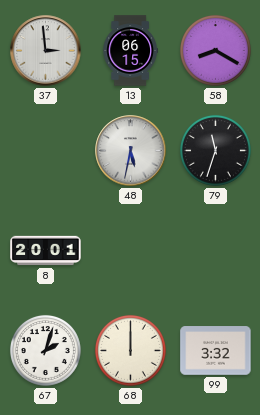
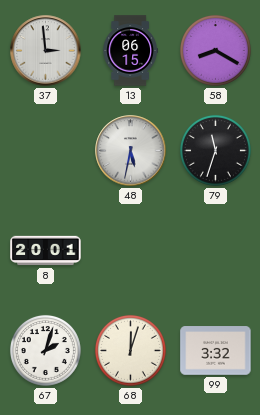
68: 12:00 -> 12:03
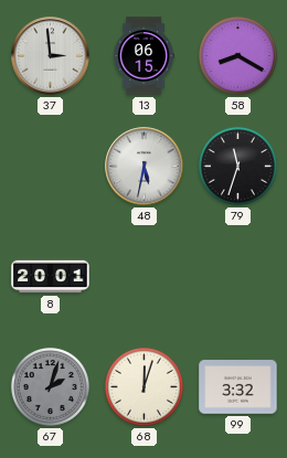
67 dial: white -> grey
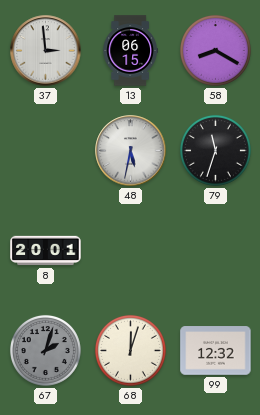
99: 3:32 -> 12:32
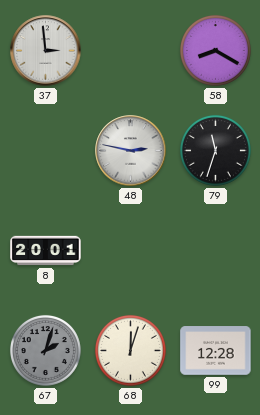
13: 06:15 -> none
48: 5:32 -> 2:47
99: 12:32 -> 12:28
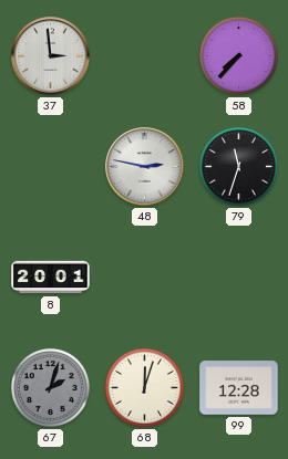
58: 8:20 -> 7:37
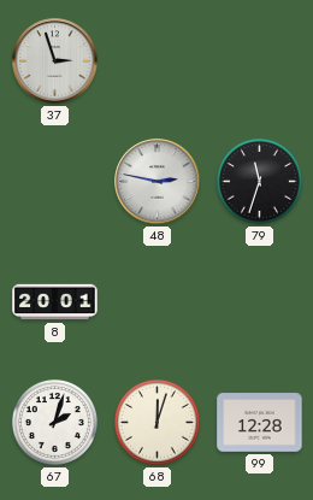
37: 2:59 -> 2:57
58: 7:37 -> none
67 dial: grey -> white
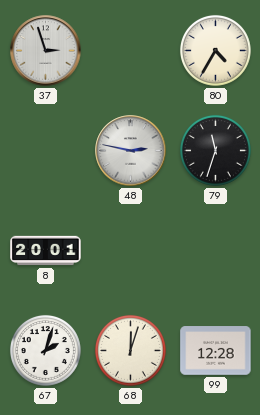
80: none -> 4:35
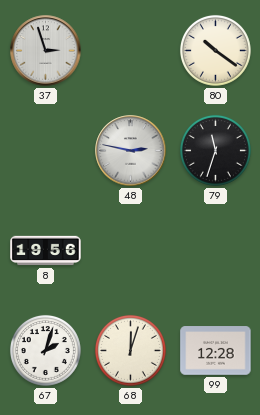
80: 4:35 -> 10:21
8: 20:01 -> 19:56
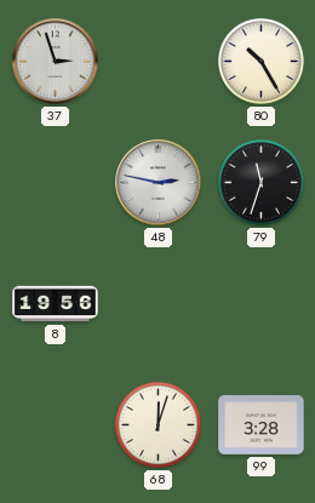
80: 10:21 -> 10:25
67: 2:03 -> none
99: 12:28 -> 3:28
